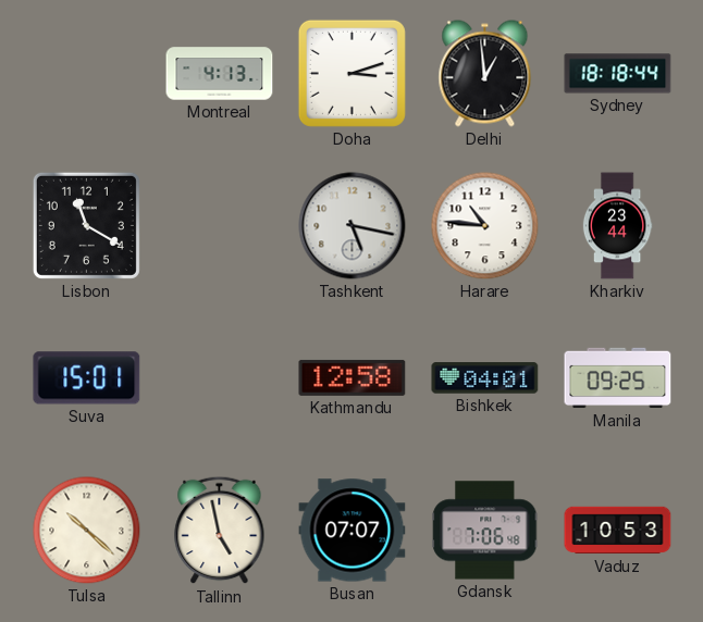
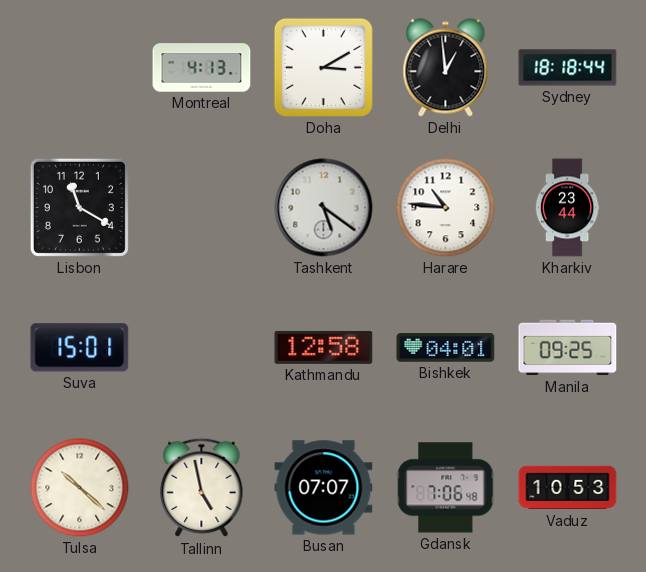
Doha: 3:12 -> 3:10
Tashkent: 5:17 -> 5:21
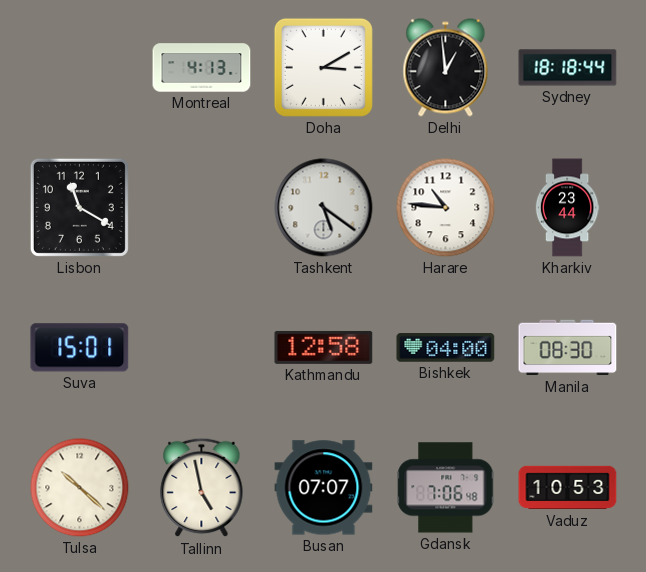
Bishkek: 04:01 -> 04:00
Manila: 09:25 -> 08:30
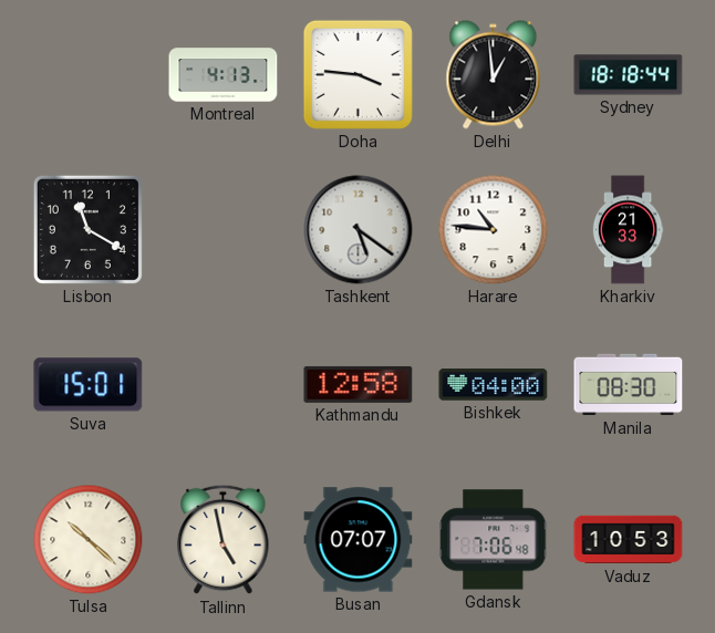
Doha: 3:10 -> 3:46
Kharkiv: 23:44 -> 21:33
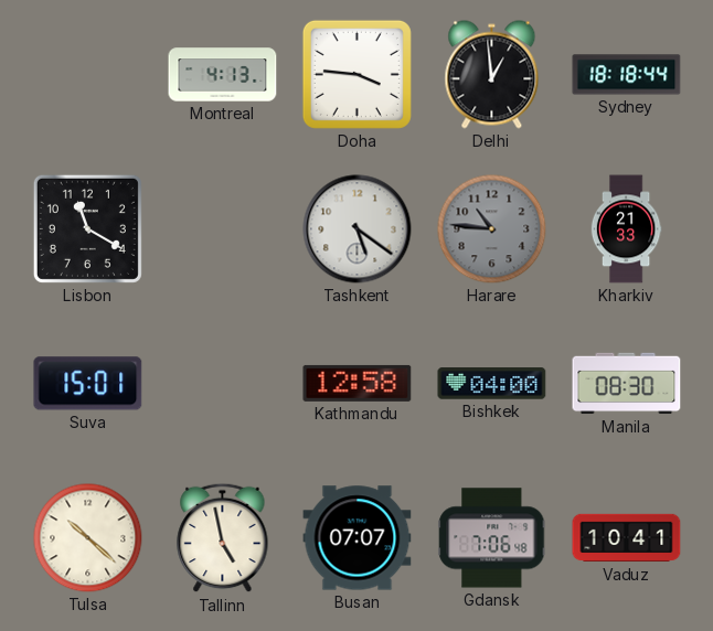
Harare dial: white -> grey
Vaduz: 10:53 -> 10:41
